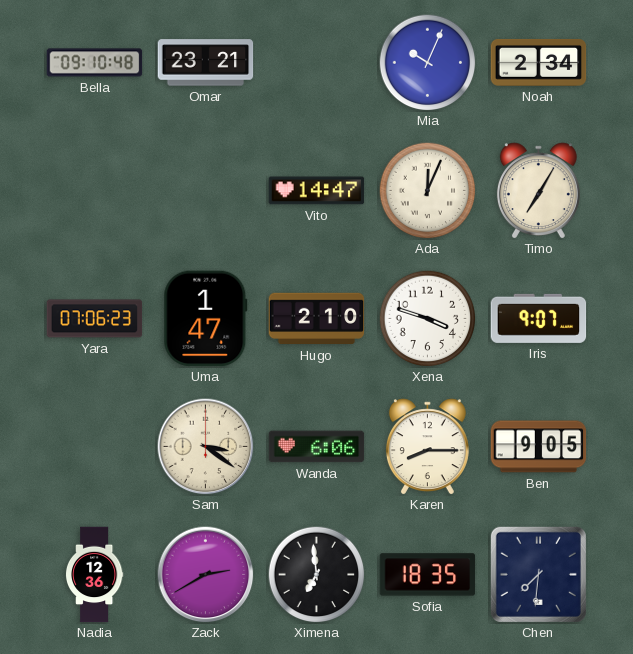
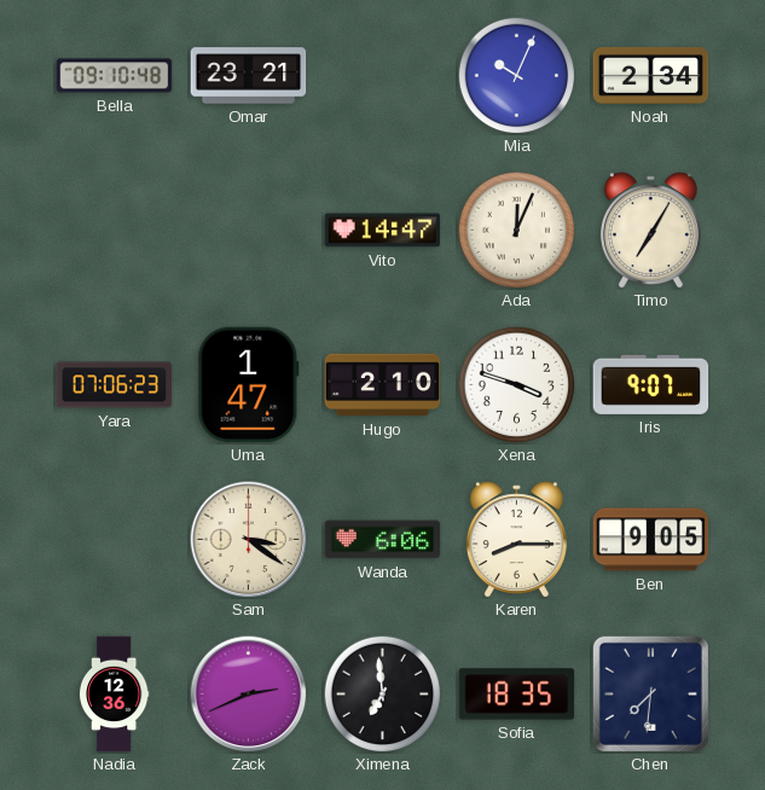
Zack: 2:40 -> 2:41
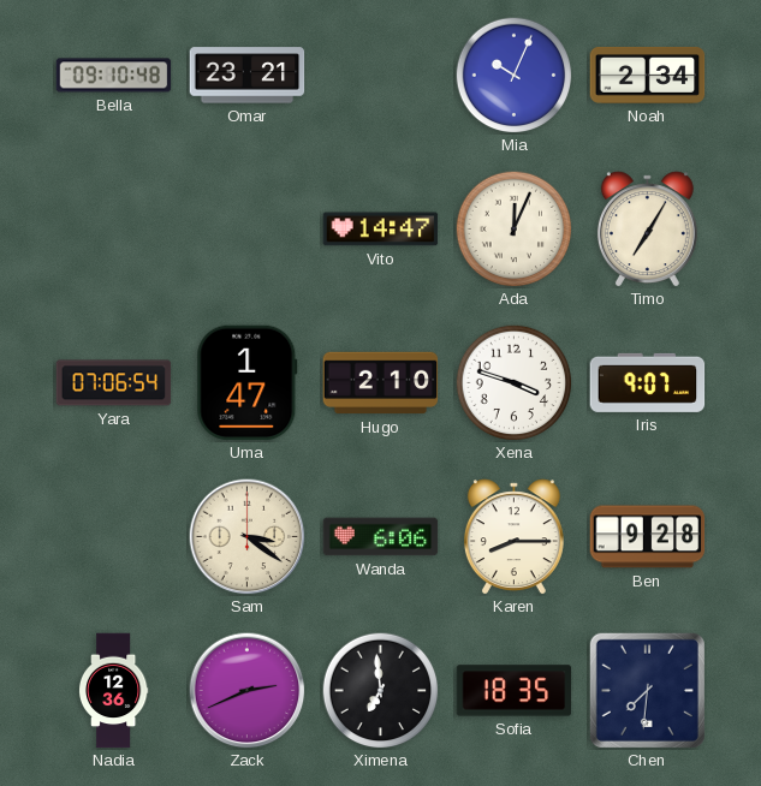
Yara: 07:06:23 -> 07:06:54
Ben: 9:05 -> 9:28
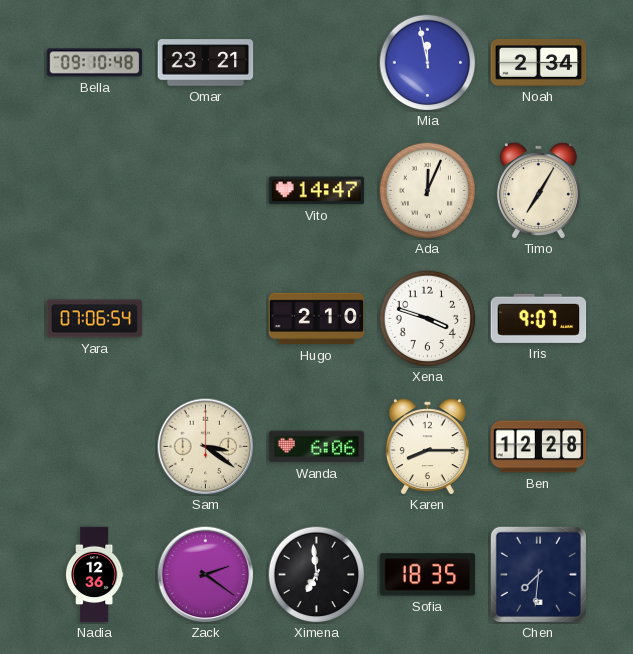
Mia: 10:04 -> 11:58
Uma: 1:47 -> none
Ben: 9:28 -> 12:28
Zack: 2:41 -> 2:21
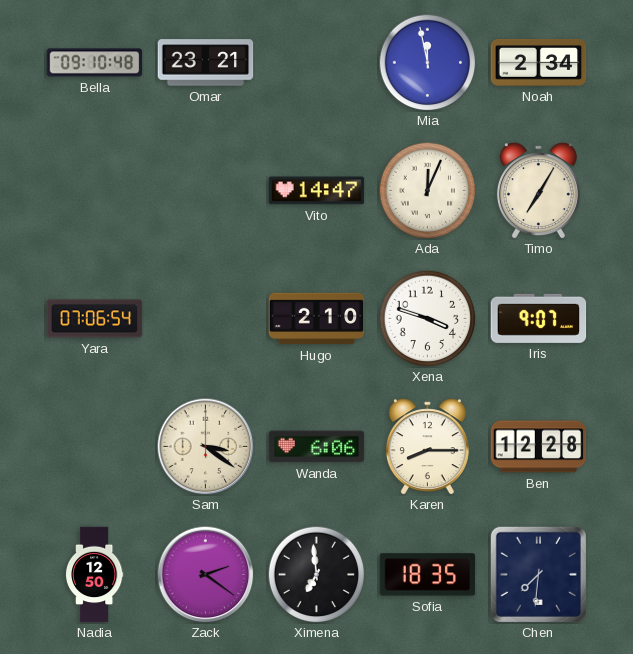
Nadia: 12:36 -> 12:50
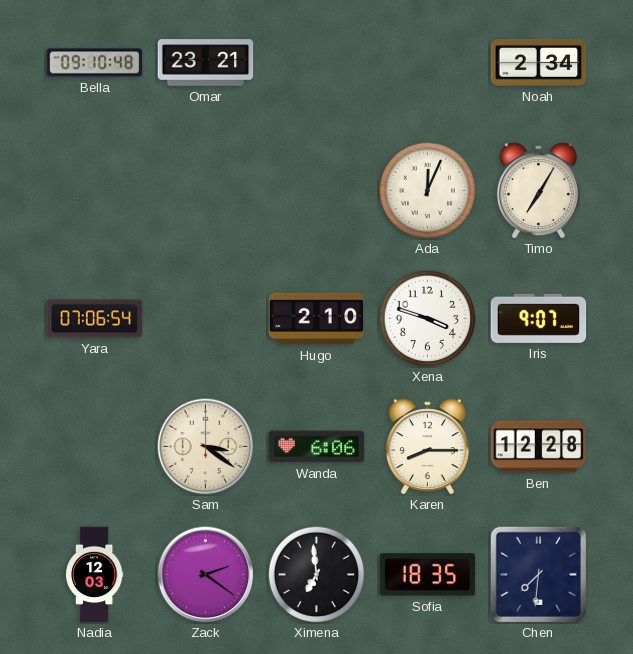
Mia: 11:58 -> none
Vito: 14:47 -> none
Nadia: 12:50 -> 12:03
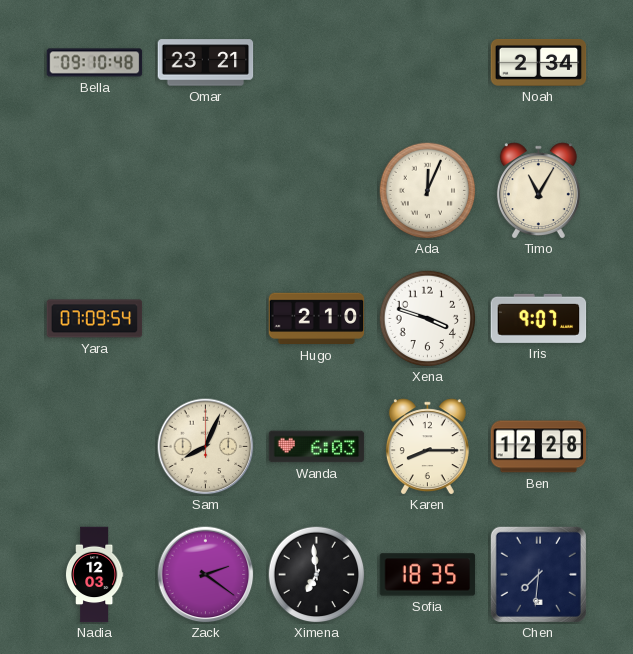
Timo: 7:05 -> 11:05
Yara: 07:06 -> 07:09
Sam: 3:21 -> 8:04
Wanda: 6:06 -> 6:03
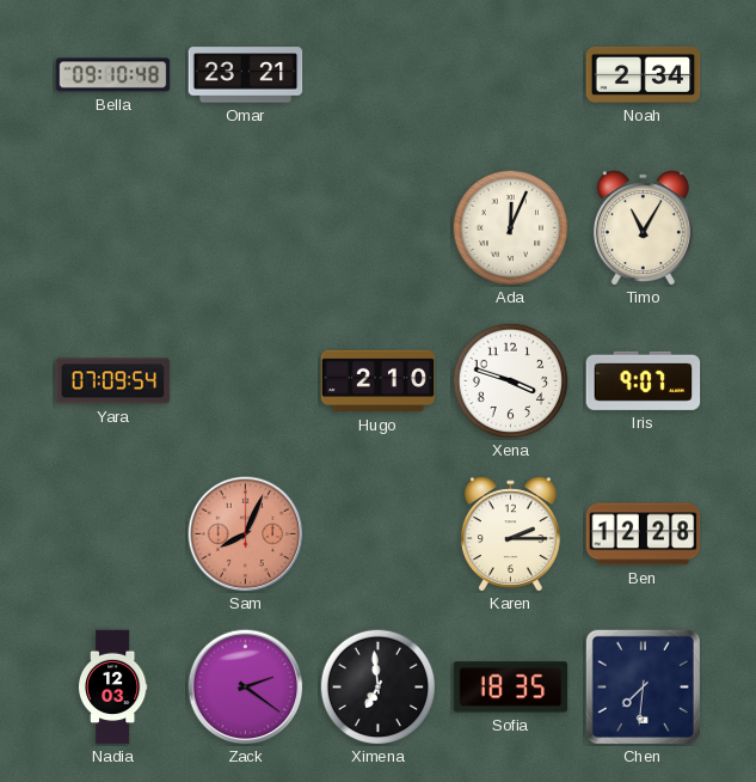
Sam dial: cream -> salmon
Wanda: 6:03 -> none
Karen: 8:15 -> 2:15
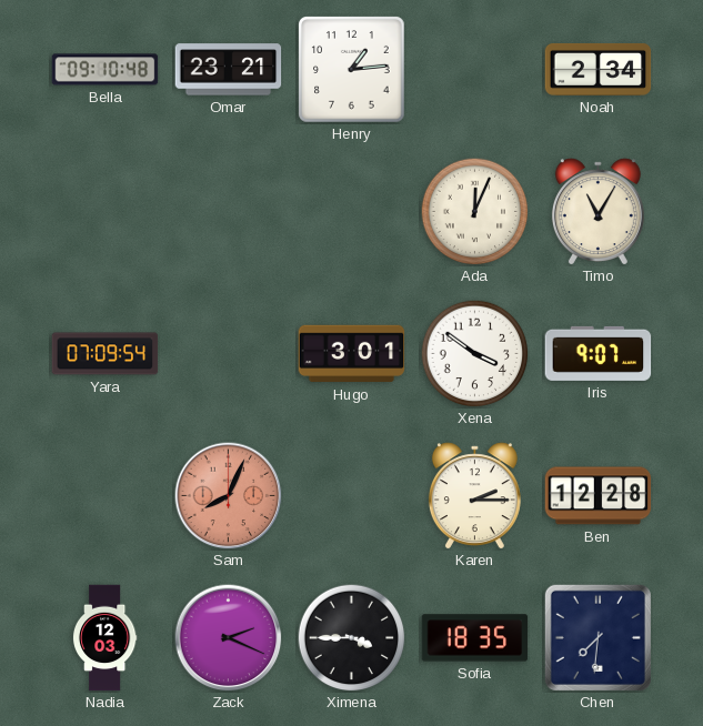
Henry: none -> 1:14
Hugo: 2:10 -> 3:01
Xena: 3:48 -> 3:51
Zack: 2:21 -> 2:19
Ximena: 6:59 -> 3:45
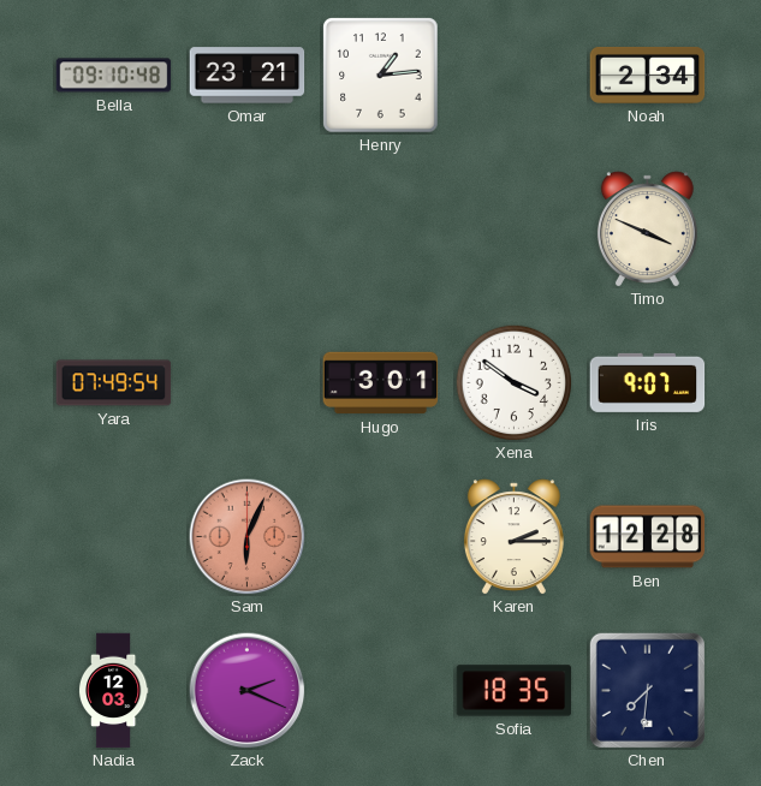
Ada: 12:04 -> none
Timo: 11:05 -> 3:49
Yara: 07:09 -> 07:49
Sam: 8:04 -> 6:04
Ximena: 3:45 -> none
